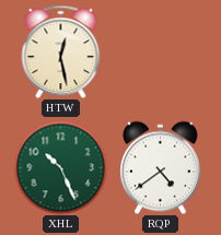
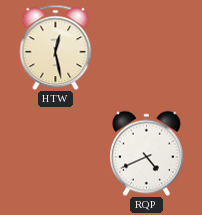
XHL: 10:26 -> none
RQP: 4:39 -> 4:41
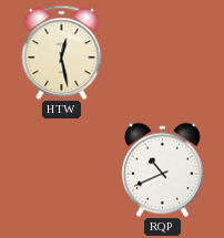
RQP: 4:41 -> 10:41
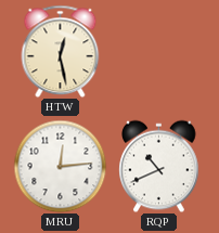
MRU: none -> 12:14
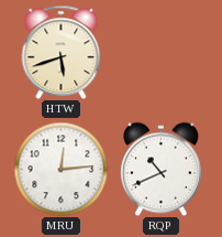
HTW: 12:28 -> 5:42
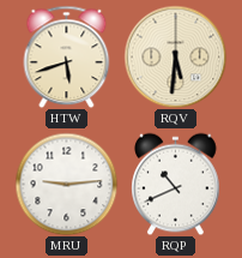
RQV: none -> 5:31
MRU: 12:14 -> 9:14
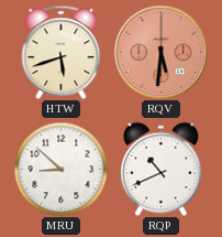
RQV dial: cream -> salmon
MRU: 9:14 -> 8:52
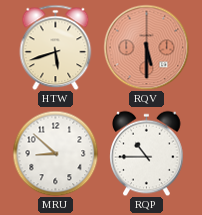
RQV: 5:31 -> 5:30
RQP: 10:41 -> 10:45
